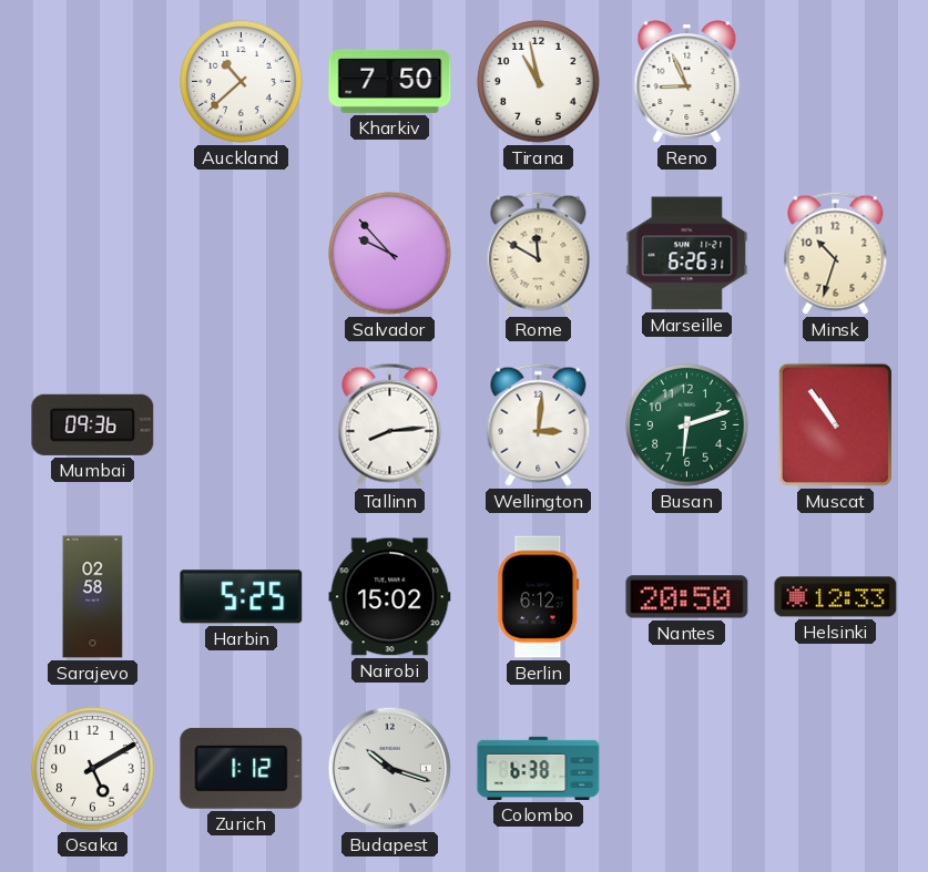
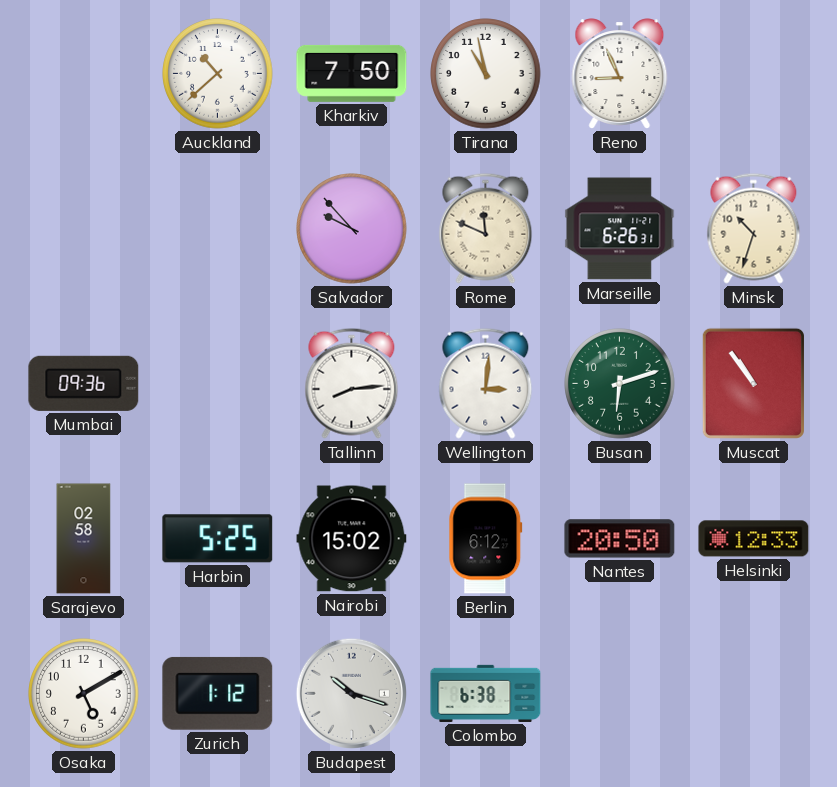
Rome: 11:50 -> 11:49
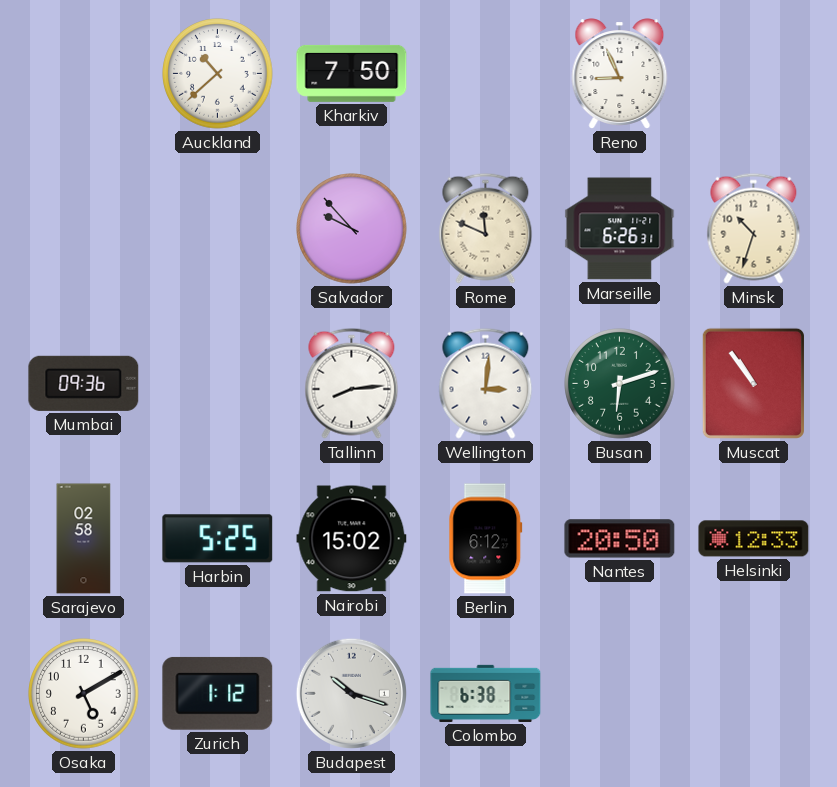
Tirana: 10:58 -> none
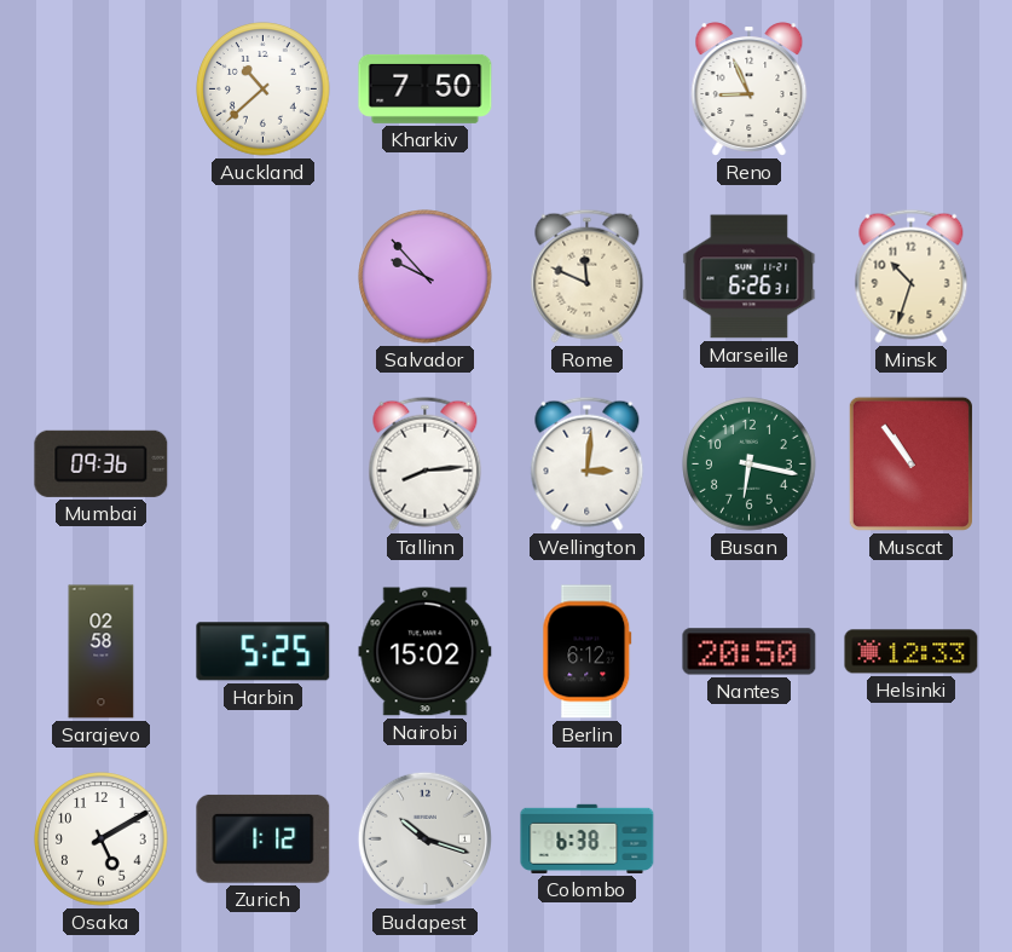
Busan: 6:12 -> 6:17
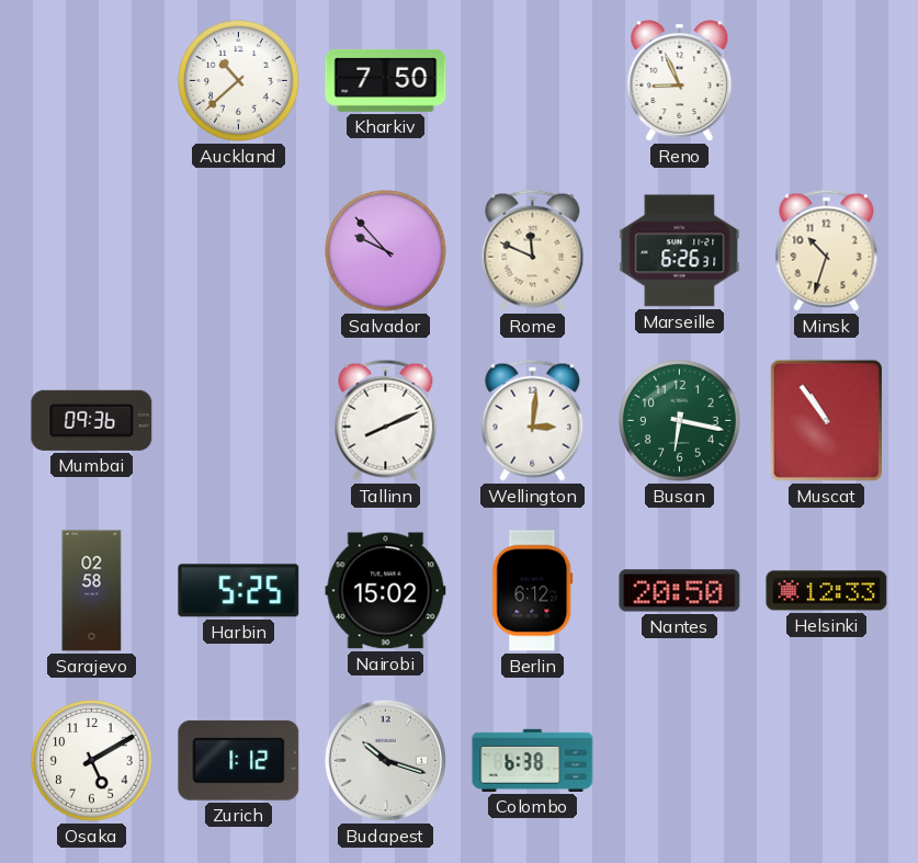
Tallinn: 8:14 -> 8:11
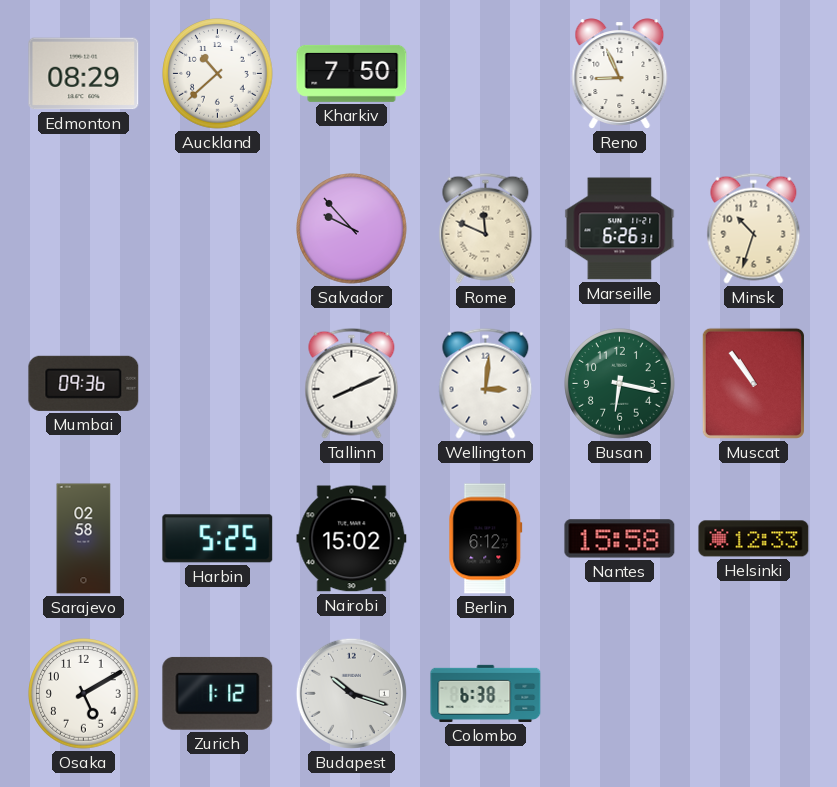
Edmonton: none -> 08:29
Nantes: 20:50 -> 15:58
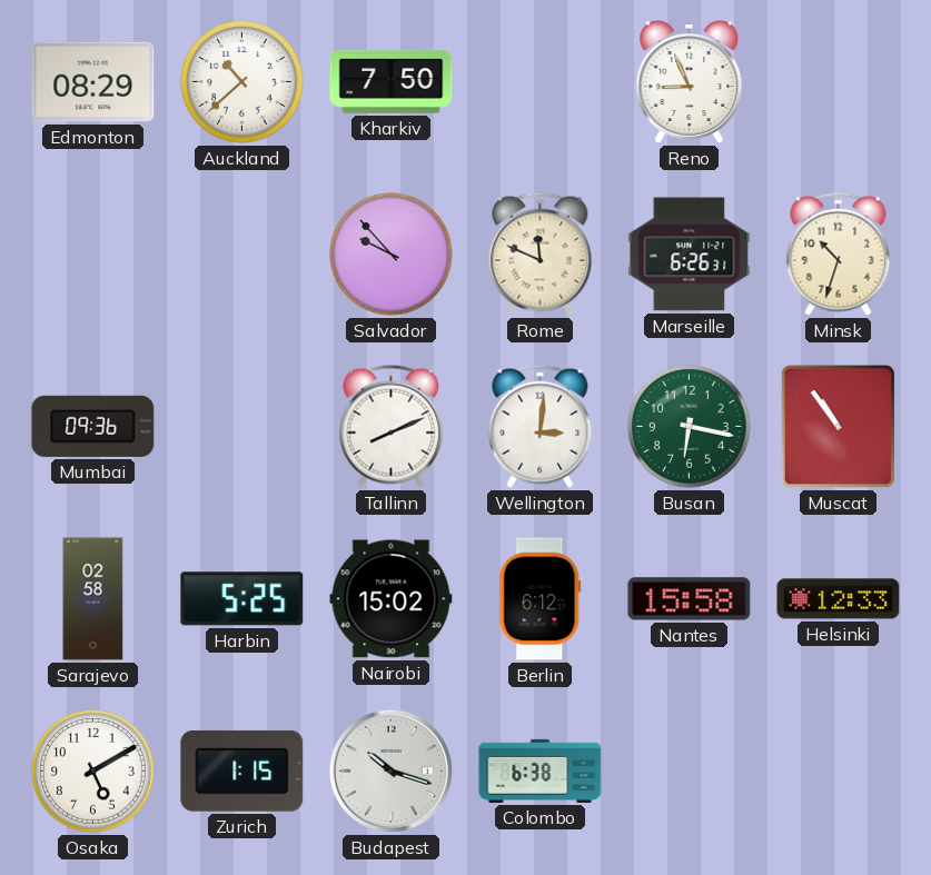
Zurich: 1:12 -> 1:15
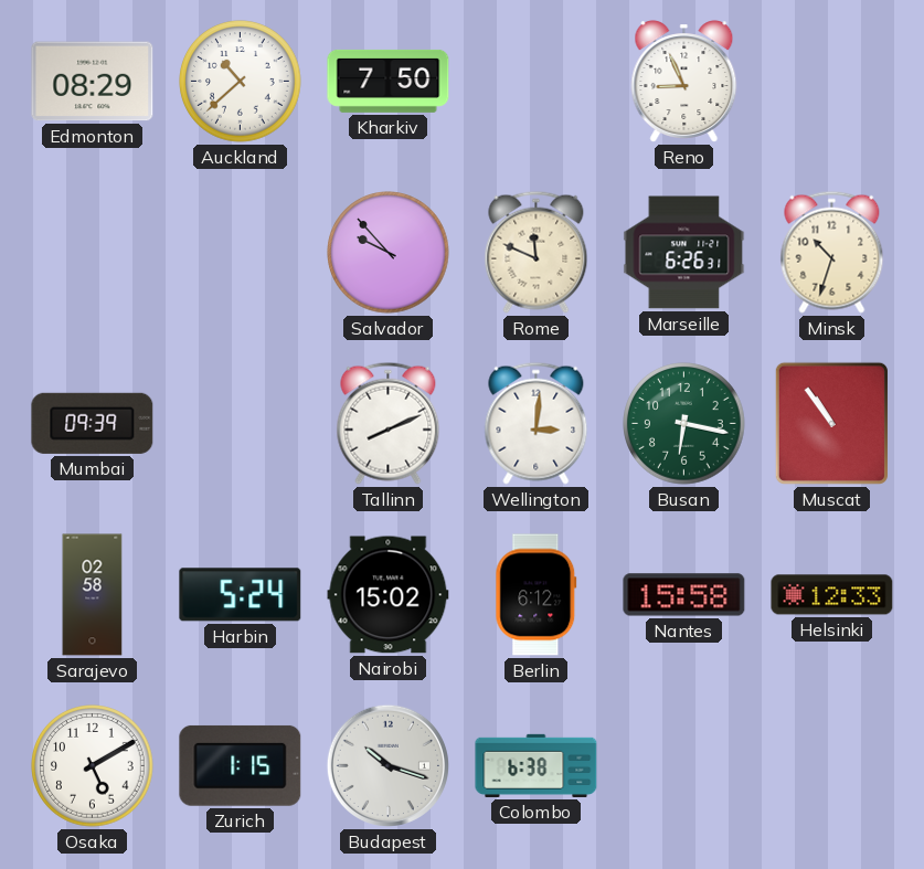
Mumbai: 09:36 -> 09:39
Harbin: 5:25 -> 5:24
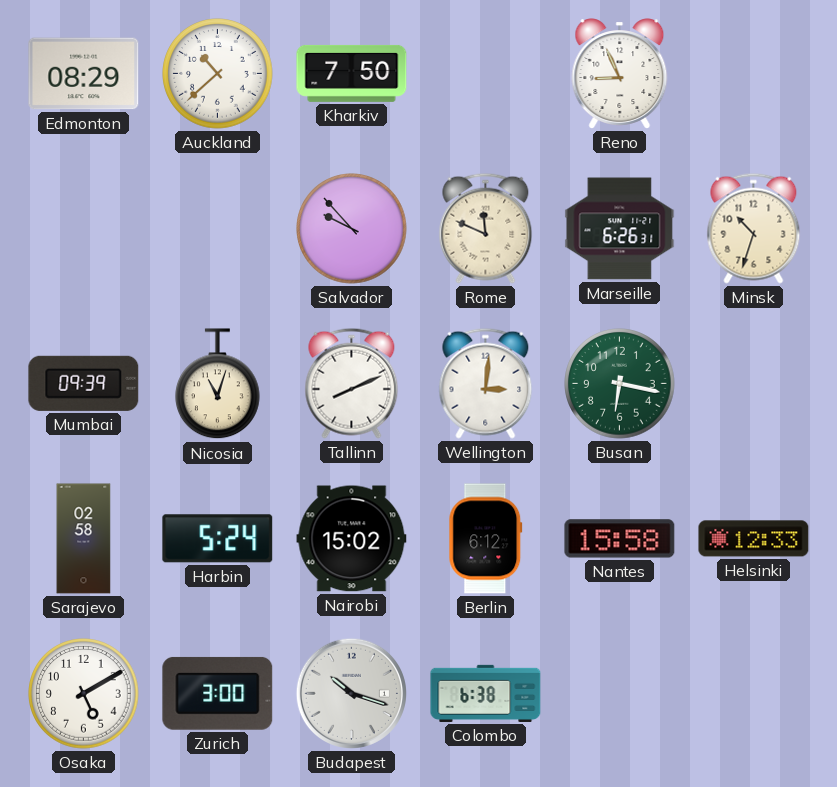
Nicosia: none -> 11:03
Muscat: 10:54 -> none
Zurich: 1:15 -> 3:00
